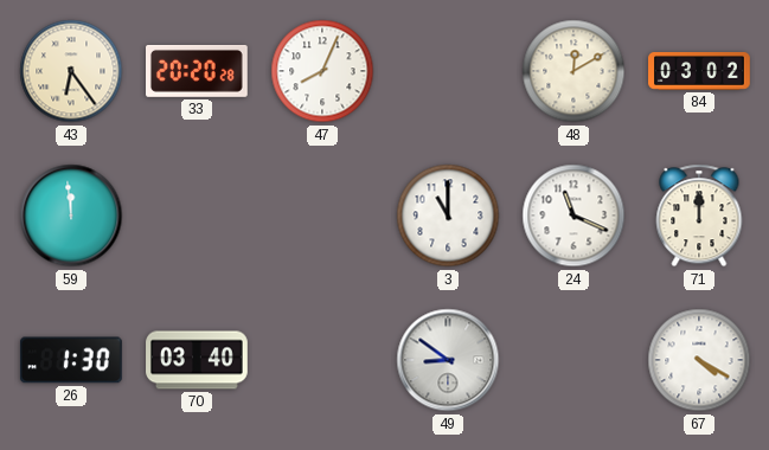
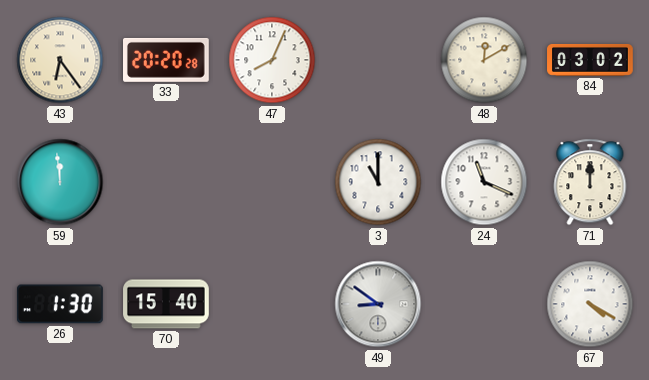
70: 03:40 -> 15:40
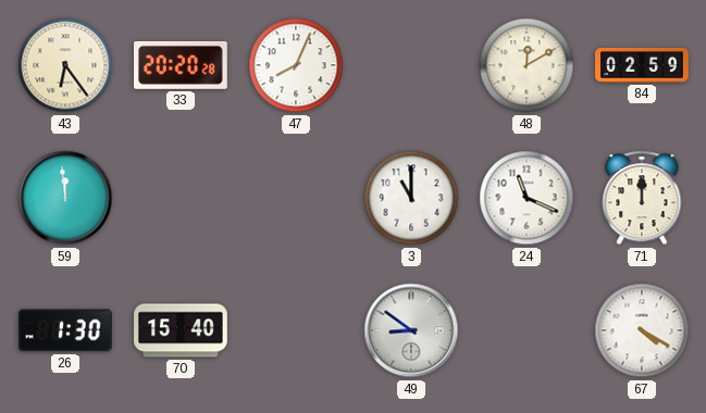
84: 03:02 -> 02:59
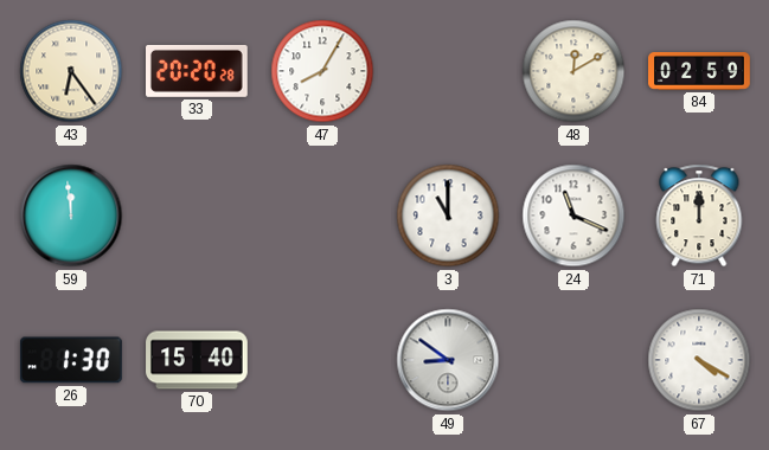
47: 8:04 -> 8:05
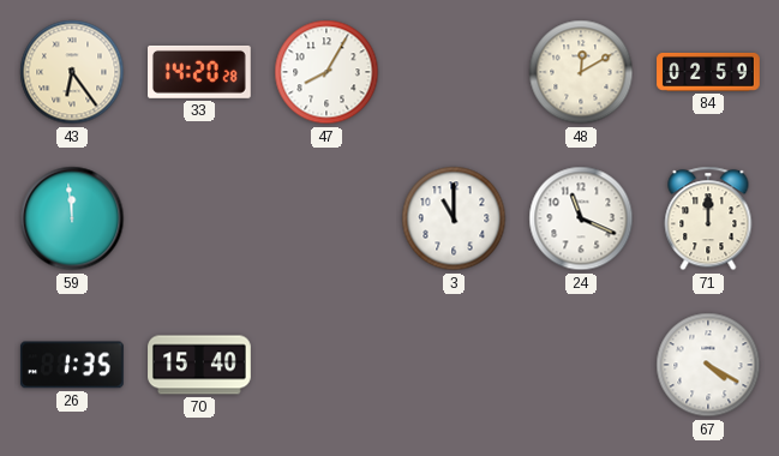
33: 20:20 -> 14:20
26: 1:30 -> 1:35
49: 8:51 -> none
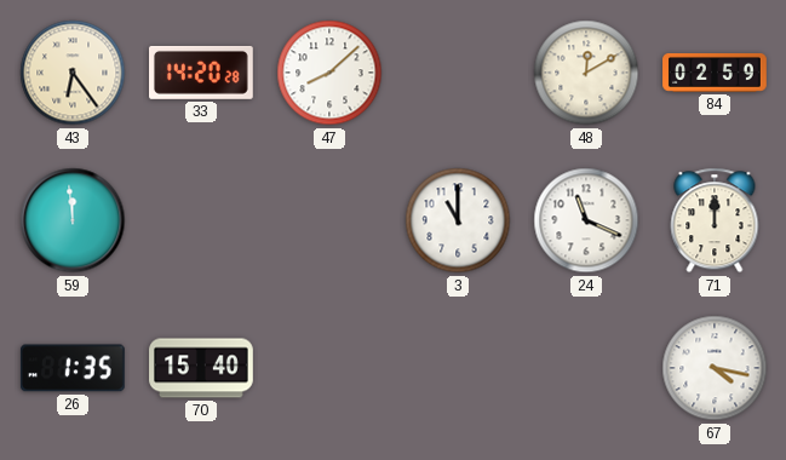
47: 8:05 -> 8:08
67: 4:20 -> 4:17
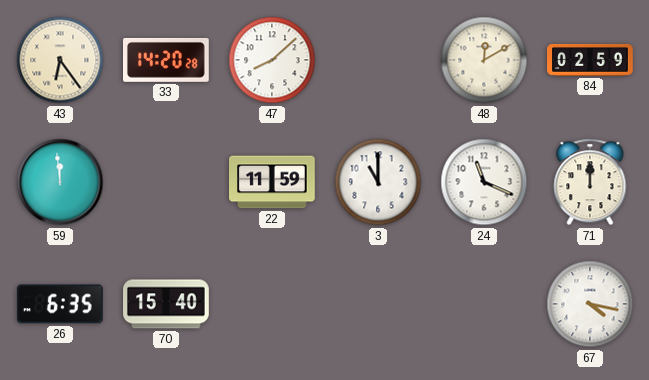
22: none -> 11:59
26: 1:35 -> 6:35
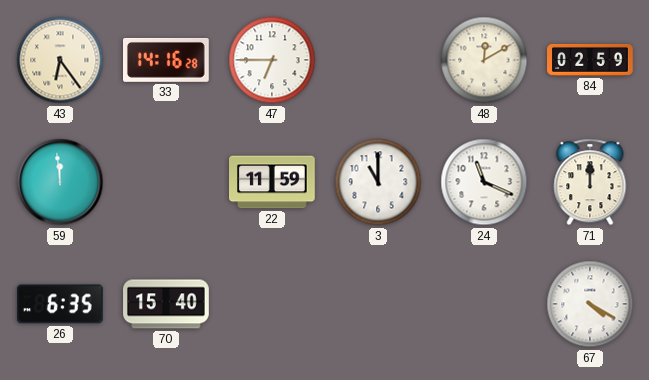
33: 14:20 -> 14:16
47: 8:08 -> 6:45
67: 4:17 -> 4:20
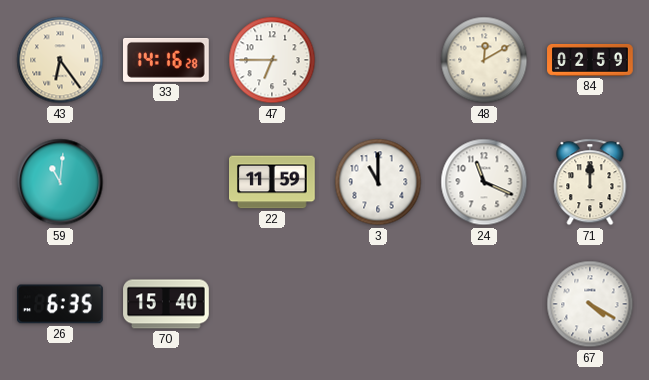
59: 11:59 -> 11:01
